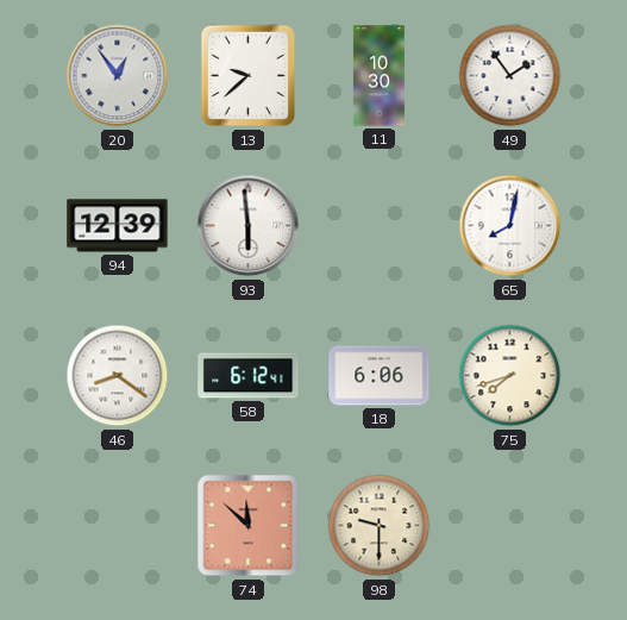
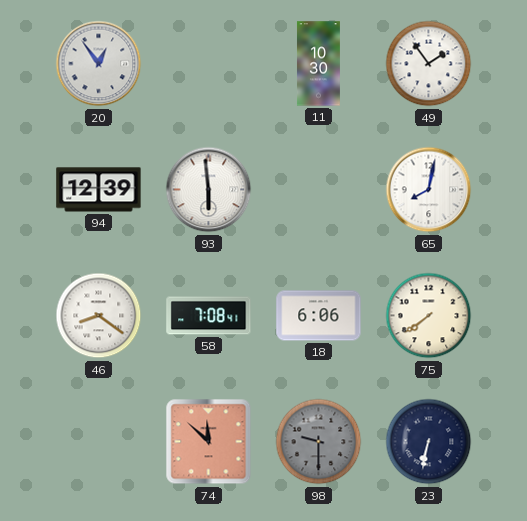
13: 9:38 -> none
58: 6:12 -> 7:08
75: 7:42 -> 7:39
98 dial: cream -> grey
23: none -> 6:32
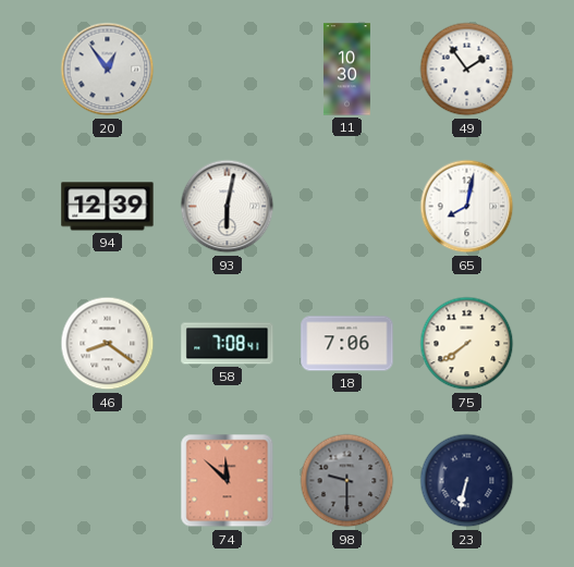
93: 5:59 -> 6:02
18: 6:06 -> 7:06
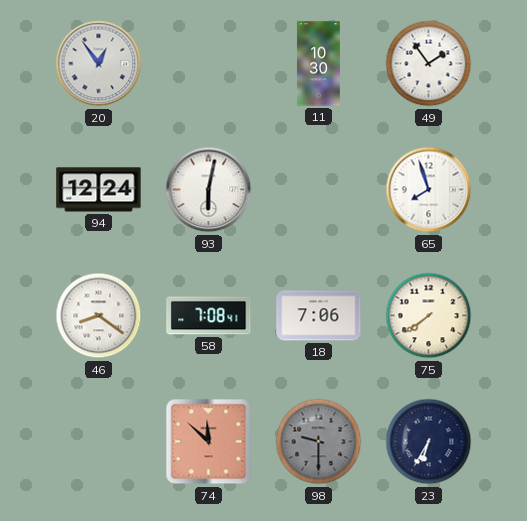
94: 12:39 -> 12:24
65: 8:02 -> 7:57
23: 6:32 -> 6:35
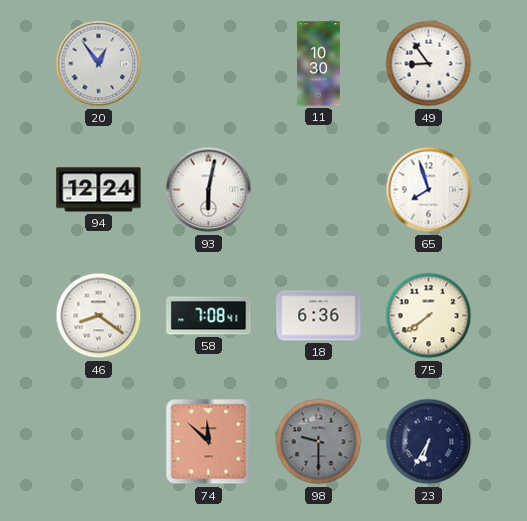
49: 1:54 -> 8:54
18: 7:06 -> 6:36
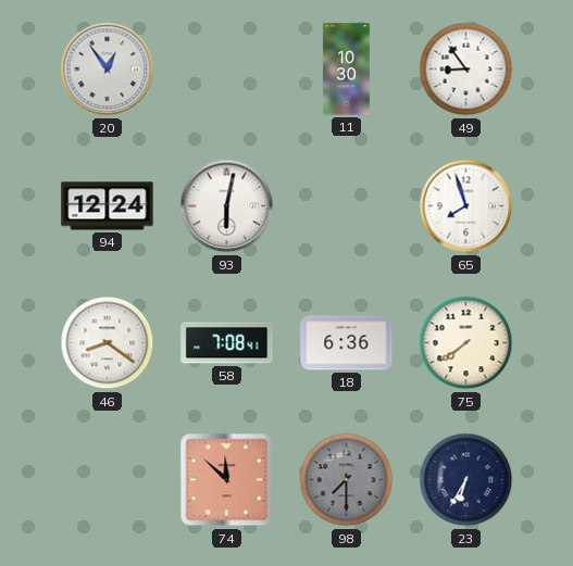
98: 9:30 -> 7:30
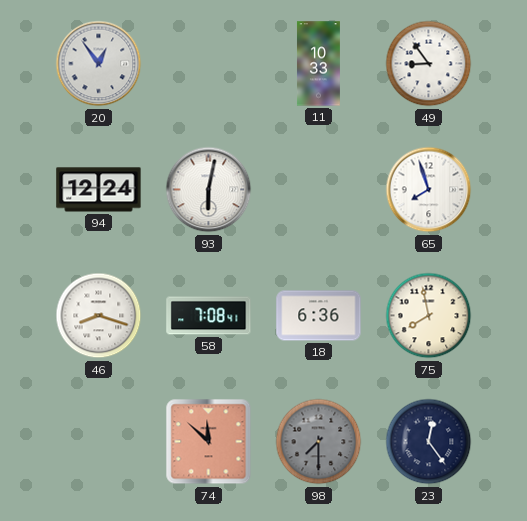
11: 10:30 -> 10:33
46: 8:21 -> 8:18
75: 7:39 -> 7:58
23: 6:35 -> 12:24
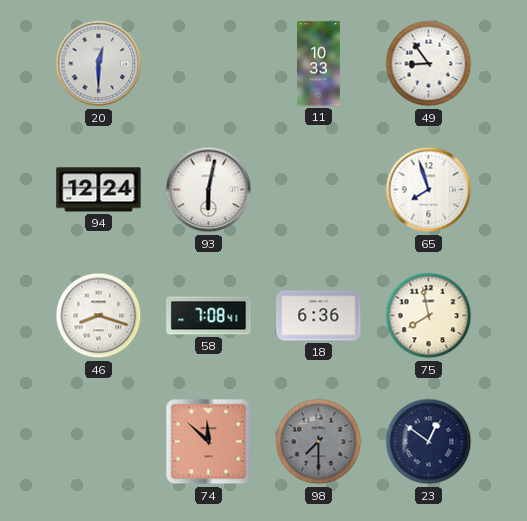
20: 12:54 -> 12:30
23: 12:24 -> 12:51
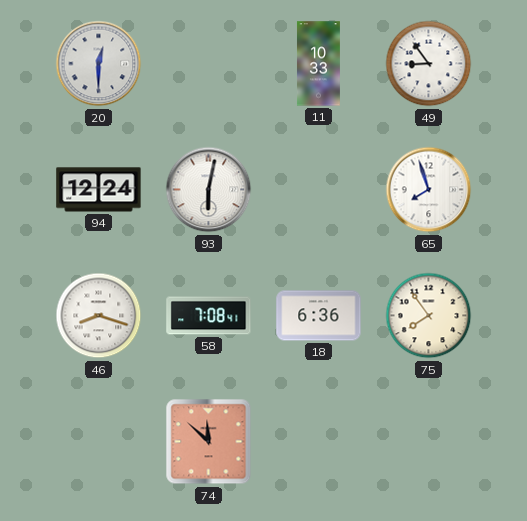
75: 7:58 -> 7:54
98: 7:30 -> none
23: 12:51 -> none
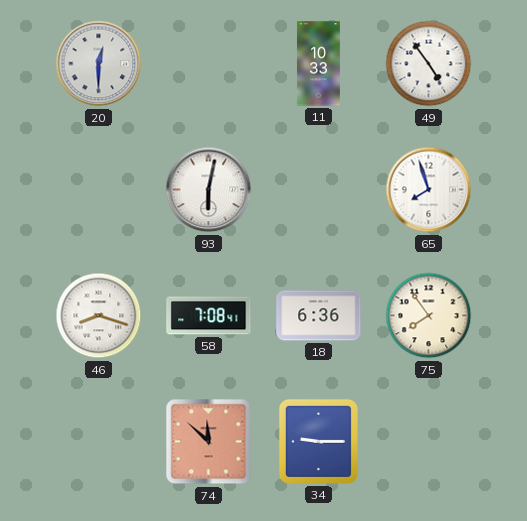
49: 8:54 -> 4:54
94: 12:24 -> none
34: none -> 9:15
